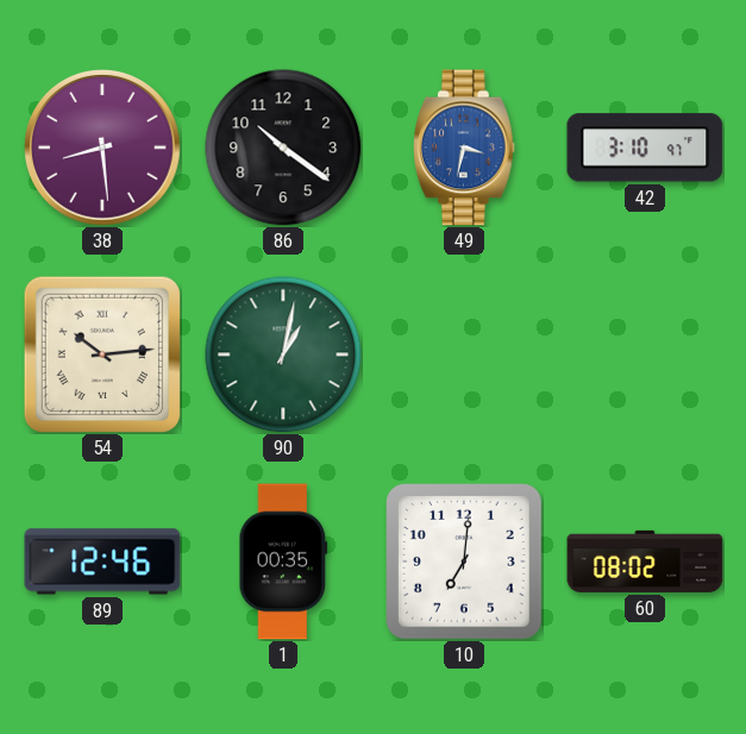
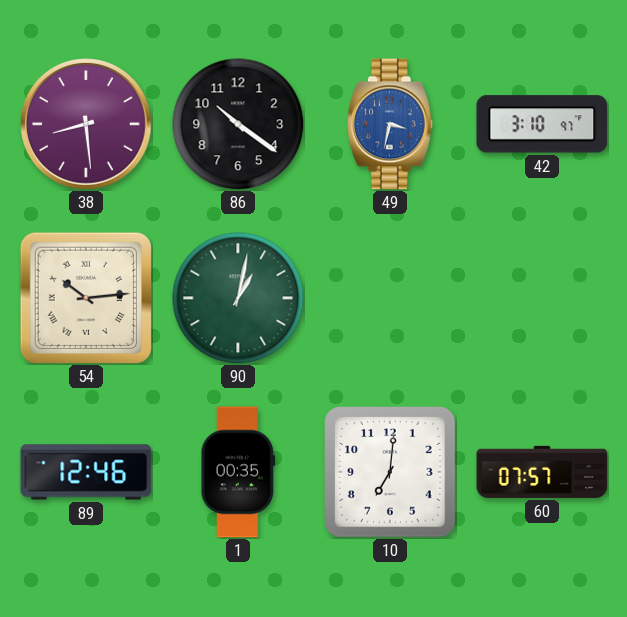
60: 08:02 -> 07:57
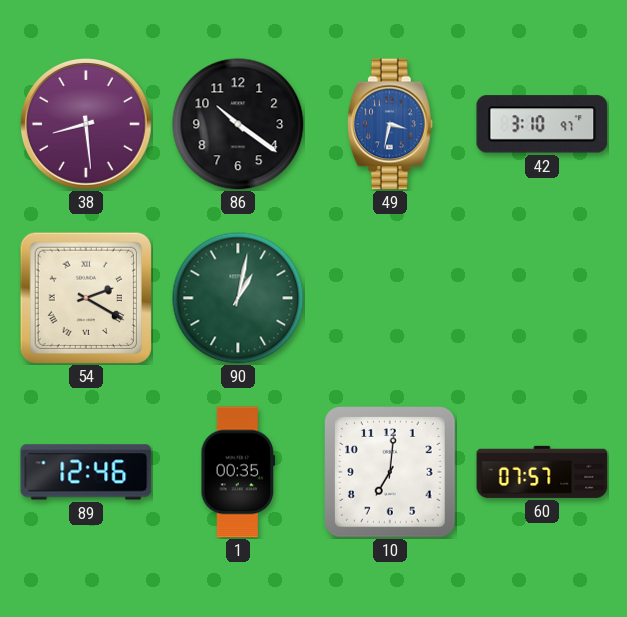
54: 10:14 -> 2:20
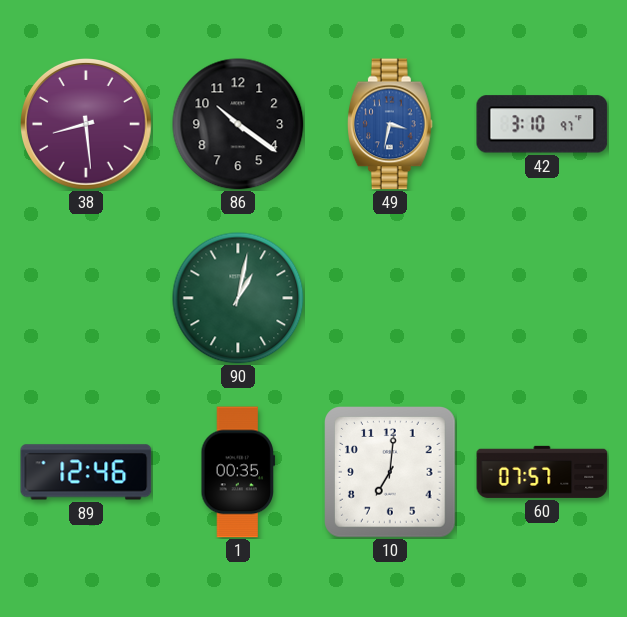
54: 2:20 -> none
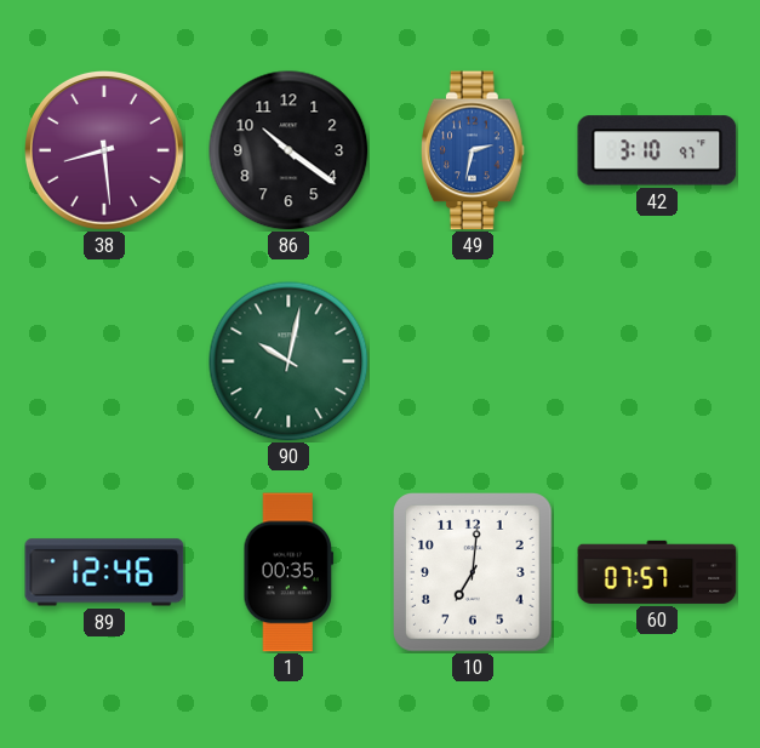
49: 3:32 -> 2:32
90: 1:02 -> 10:02
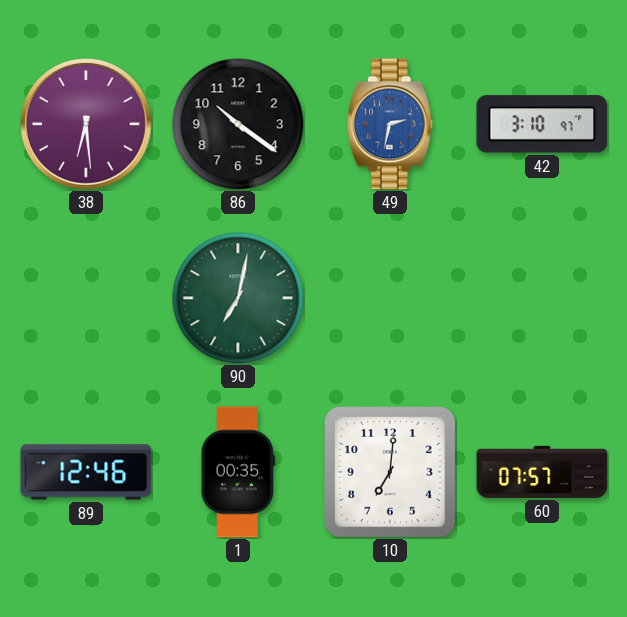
38: 8:29 -> 6:29
90: 10:02 -> 7:02
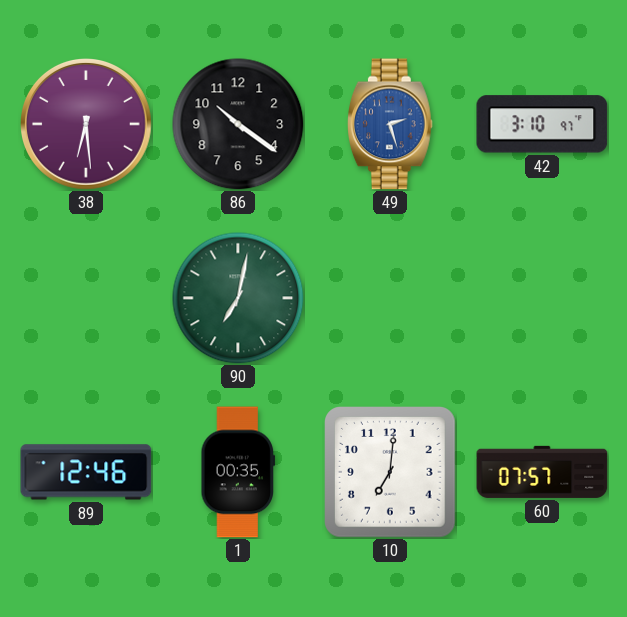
49: 2:32 -> 2:27
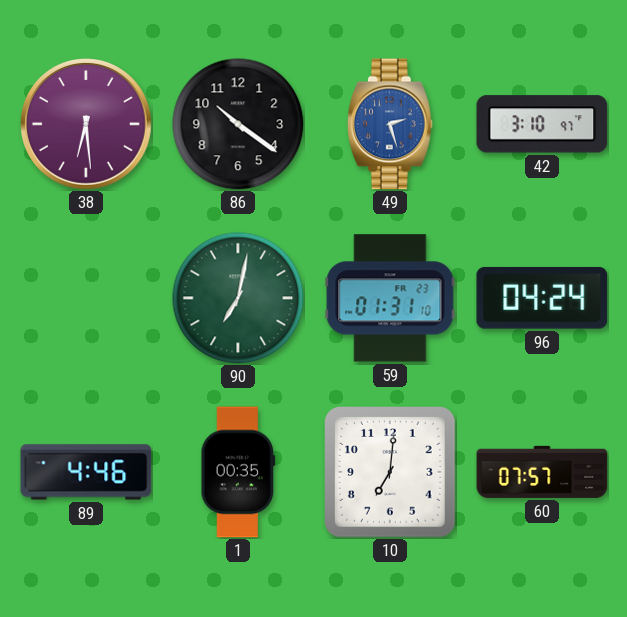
59: none -> 01:31
96: none -> 04:24
89: 12:46 -> 4:46
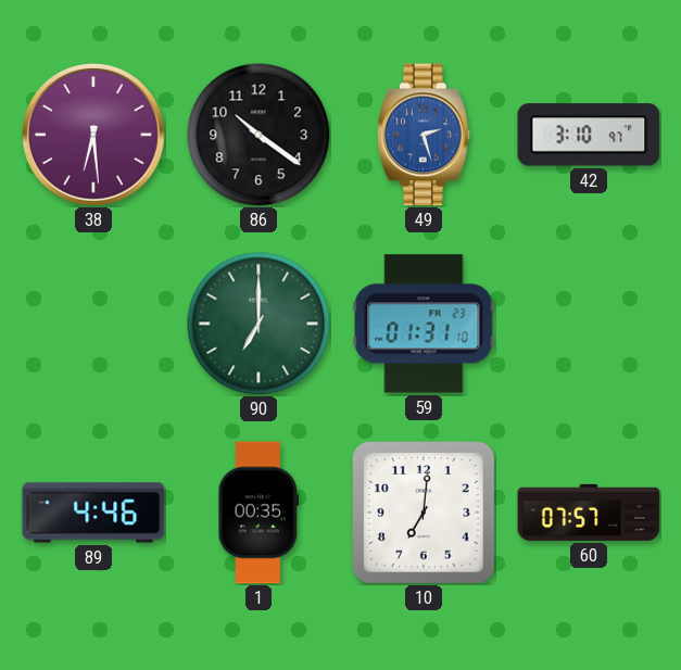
90: 7:02 -> 7:00
96: 04:24 -> none
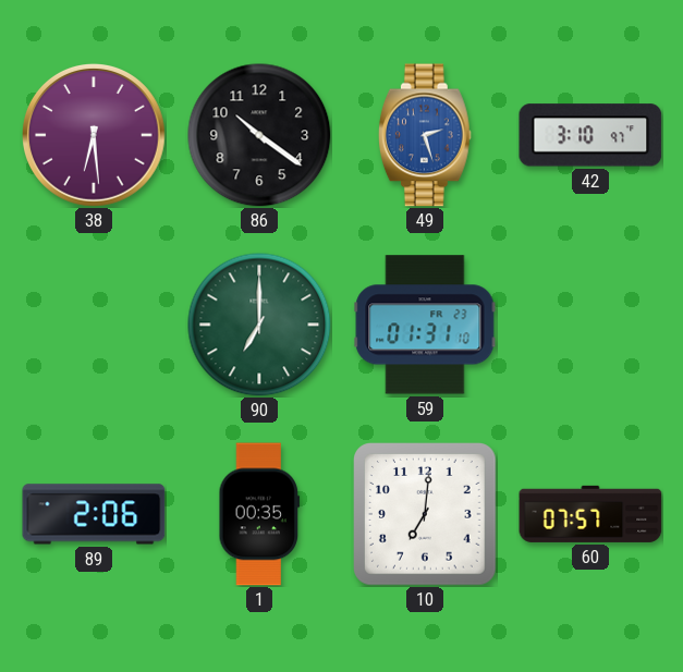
89: 4:46 -> 2:06
